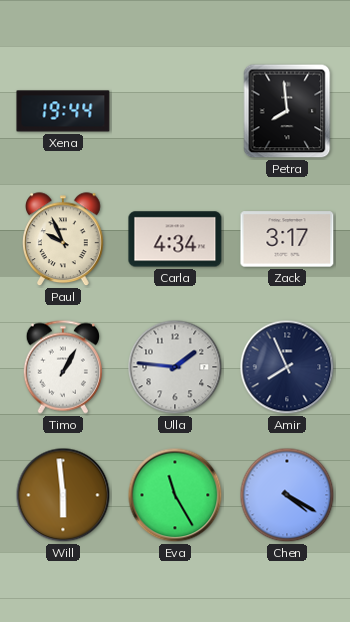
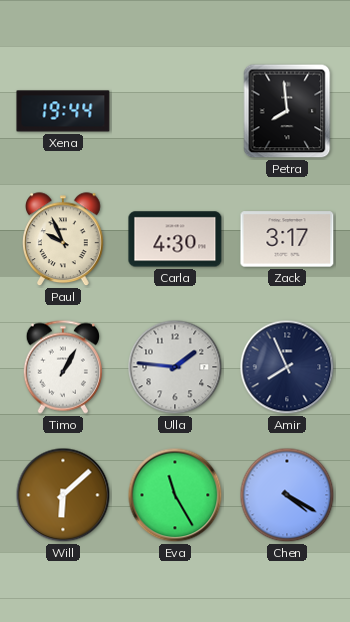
Carla: 4:34 -> 4:30
Will: 5:59 -> 6:08
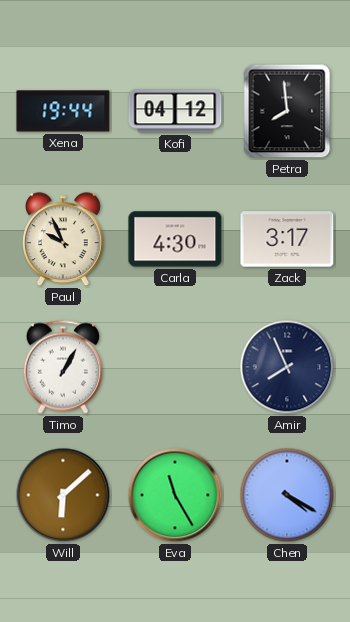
Kofi: none -> 04:12
Ulla: 1:46 -> none
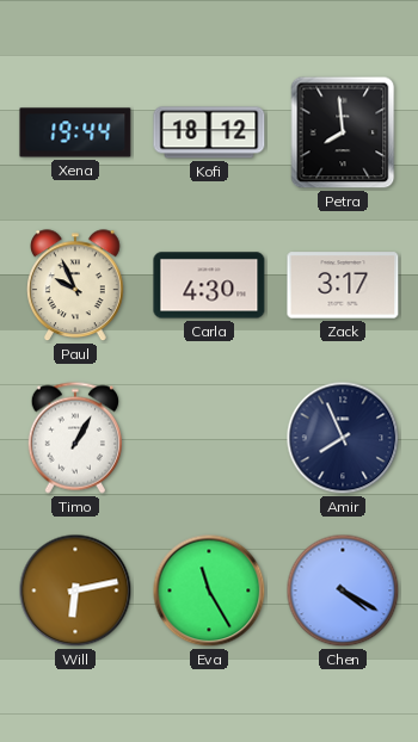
Kofi: 04:12 -> 18:12
Will: 6:08 -> 6:13
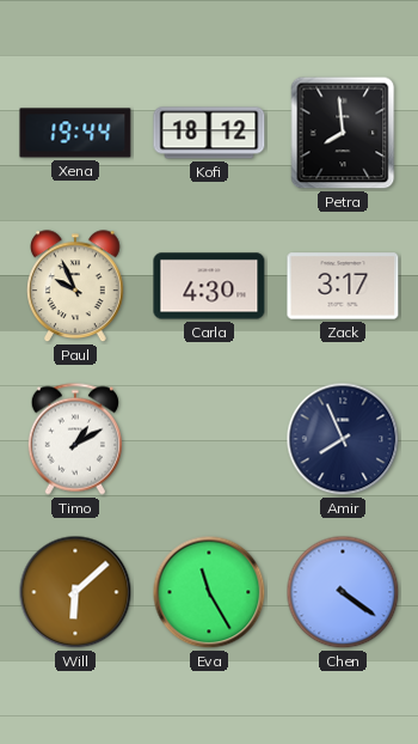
Timo: 1:05 -> 1:10
Will: 6:13 -> 6:08
Chen: 4:20 -> 4:21
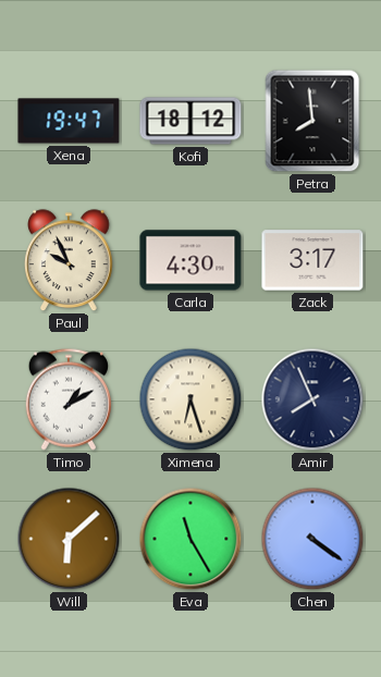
Xena: 19:44 -> 19:47
Ximena: none -> 6:27
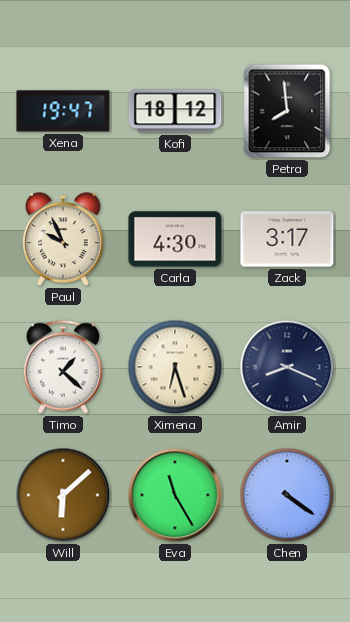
Timo: 1:10 -> 1:22
Amir: 7:56 -> 8:19
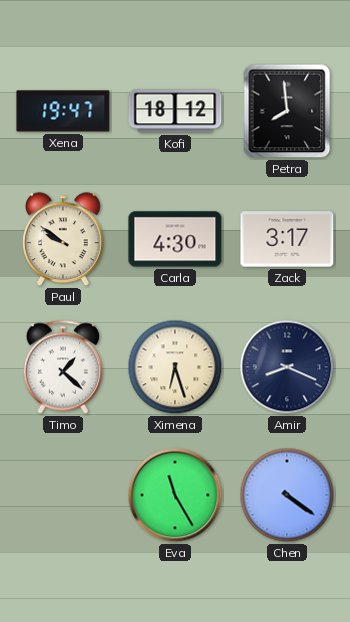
Paul: 9:56 -> 9:51
Will: 6:08 -> none
